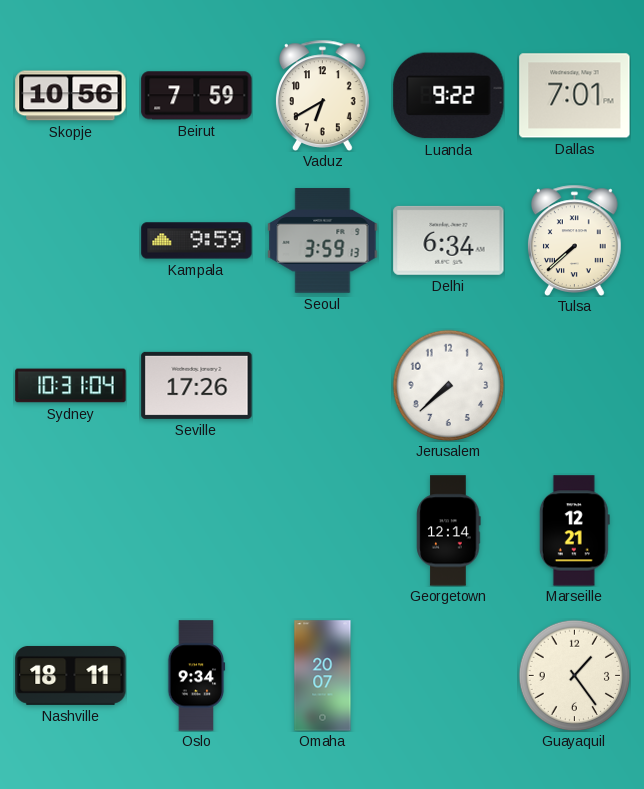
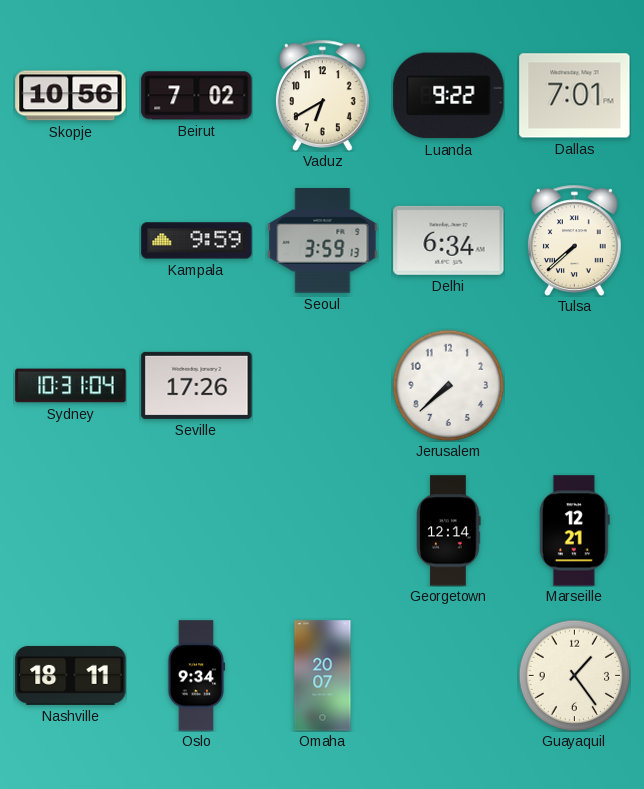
Beirut: 7:59 -> 7:02
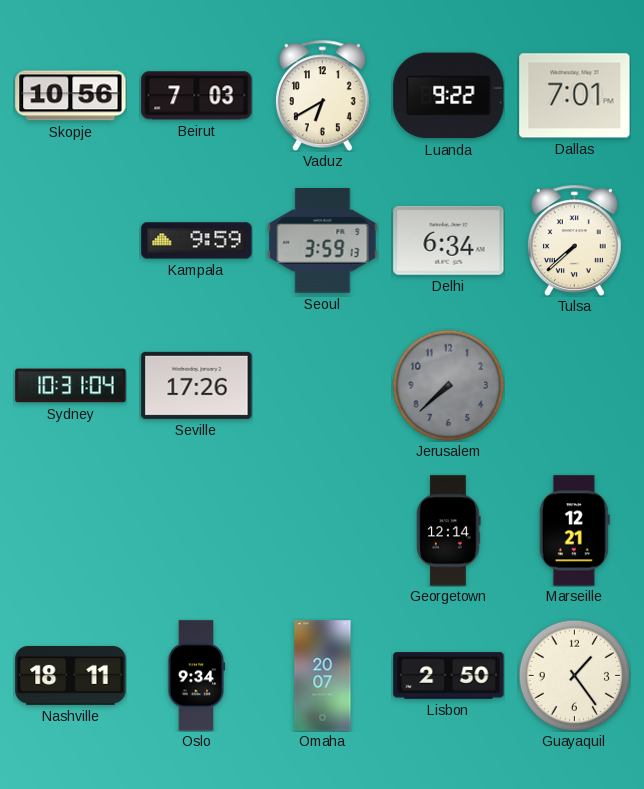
Beirut: 7:02 -> 7:03
Jerusalem dial: white -> grey
Lisbon: none -> 2:50
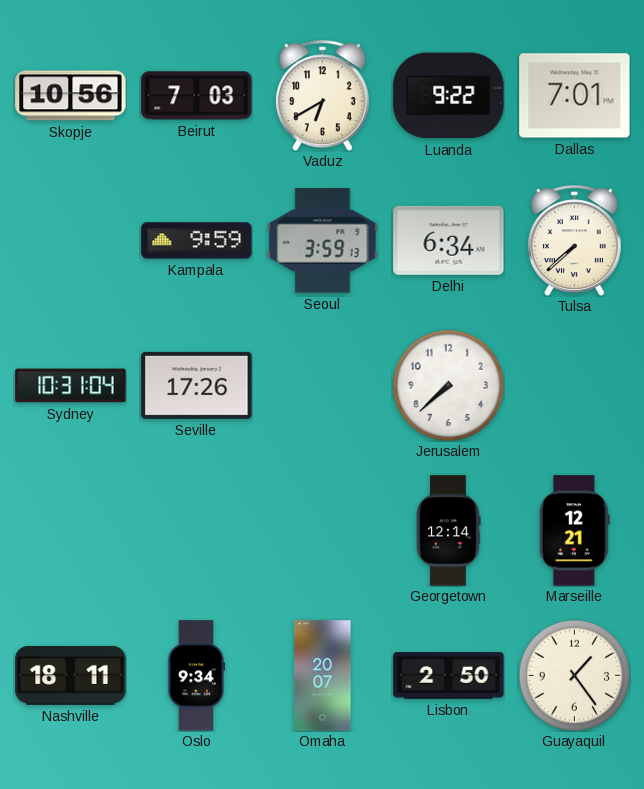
Jerusalem dial: grey -> white
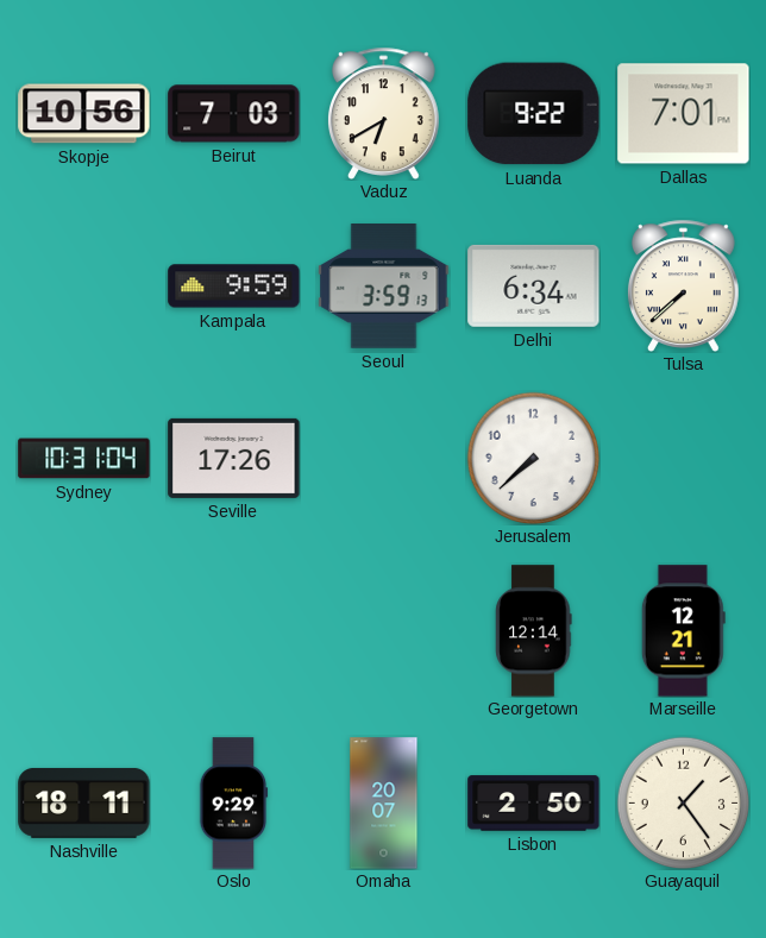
Oslo: 9:34 -> 9:29
